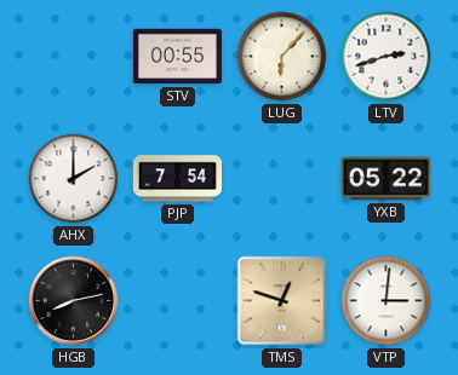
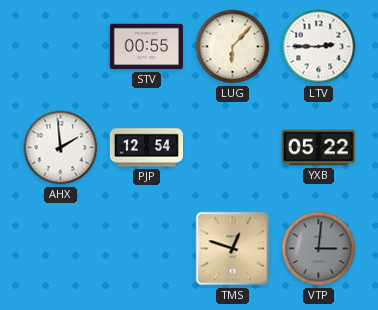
LTV: 2:42 -> 2:45
AHX: 2:00 -> 1:59
PJP: 7:54 -> 12:54
HGB: 8:13 -> none
VTP dial: white -> grey
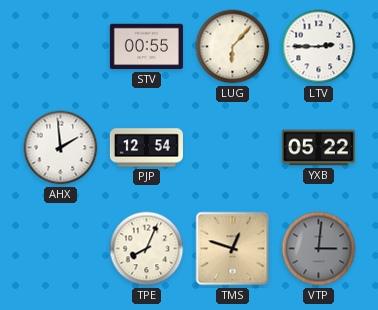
TPE: none -> 8:04
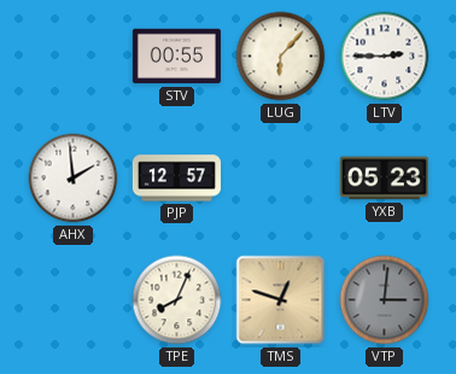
PJP: 12:54 -> 12:57
YXB: 05:22 -> 05:23
